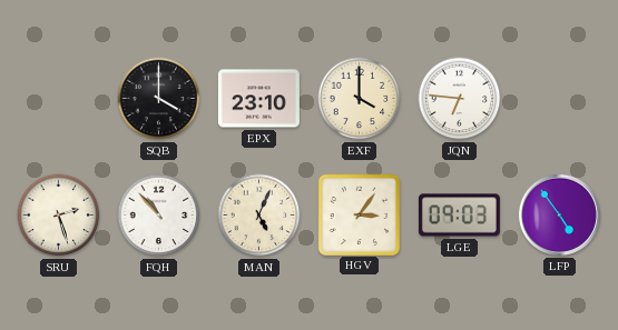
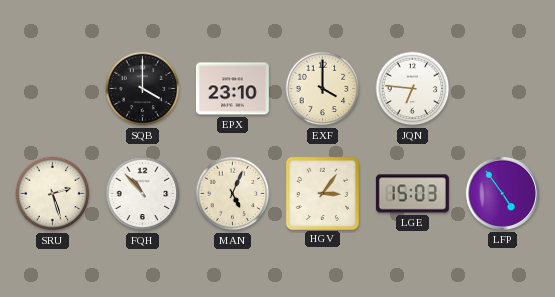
LGE: 09:03 -> 15:03
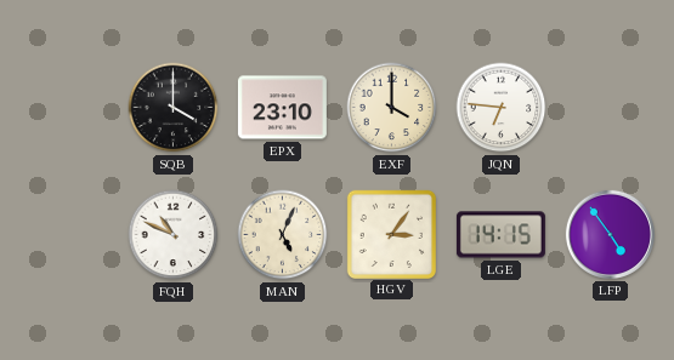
SRU: 2:27 -> none
FQH: 10:53 -> 10:49
LGE: 15:03 -> 14:15
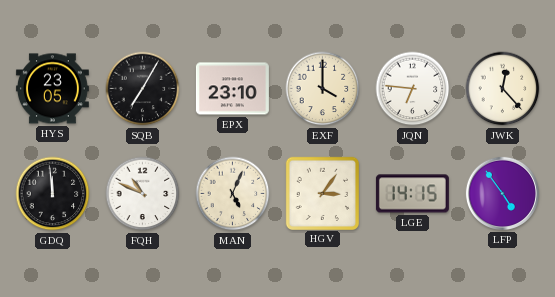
HYS: none -> 23:05
SQB: 4:00 -> 7:05
JWK: none -> 12:23
GDQ: none -> 11:59
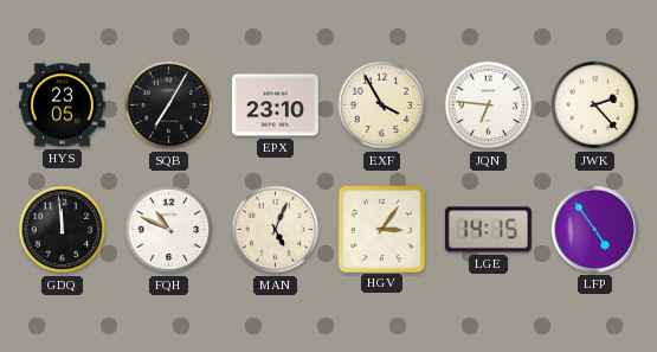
EXF: 4:00 -> 3:55
JWK: 12:23 -> 2:23
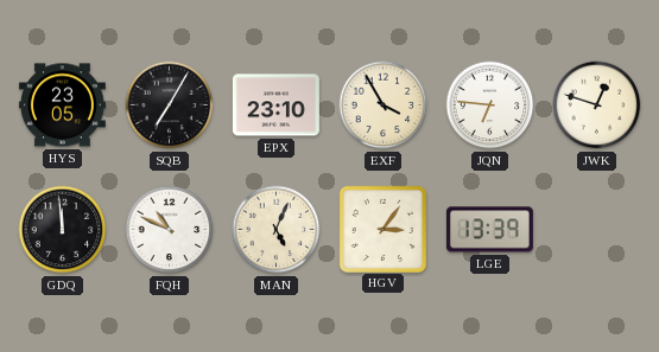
JWK: 2:23 -> 12:48
LGE: 14:15 -> 13:39
LFP: 4:54 -> none
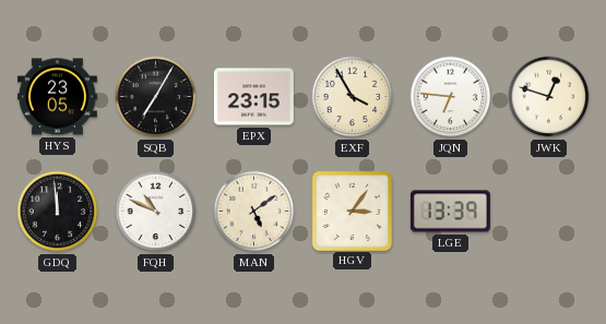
EPX: 23:10 -> 23:15
MAN: 5:04 -> 5:09
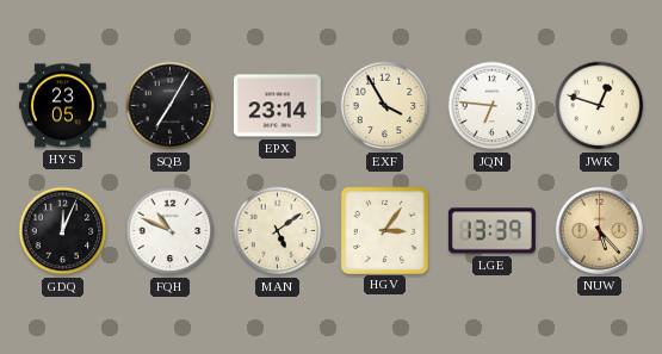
EPX: 23:15 -> 23:14
GDQ: 11:59 -> 12:04
NUW: none -> 5:23
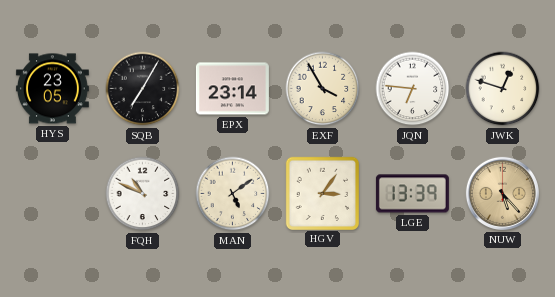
GDQ: 12:04 -> none
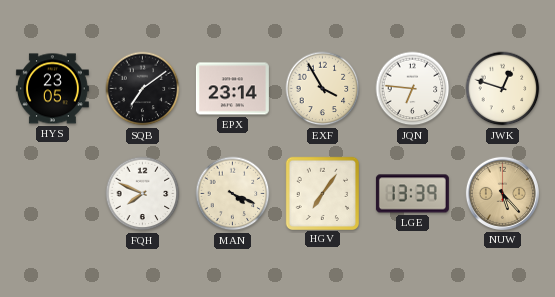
SQB: 7:05 -> 7:09
FQH: 10:49 -> 7:49
MAN: 5:09 -> 4:19
HGV: 3:06 -> 7:06
